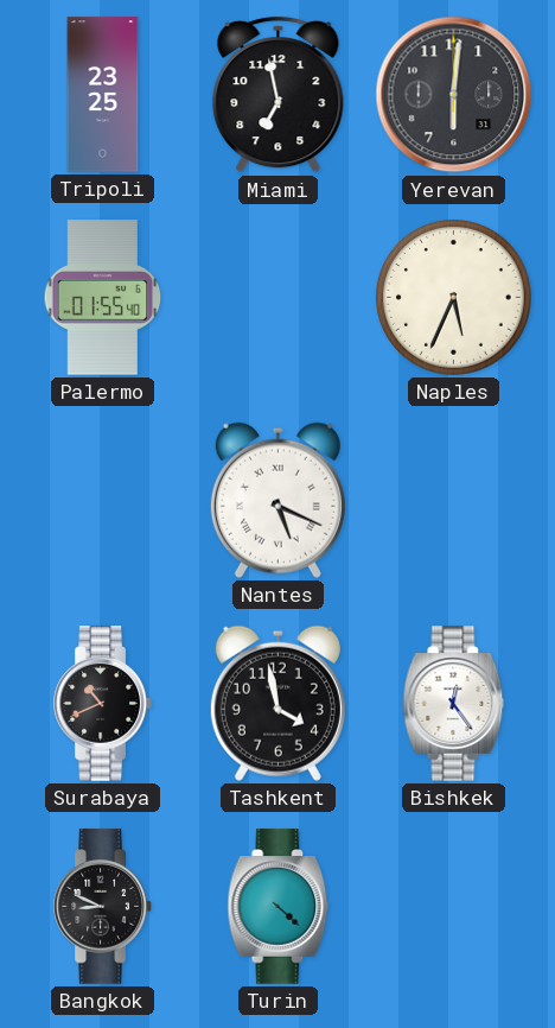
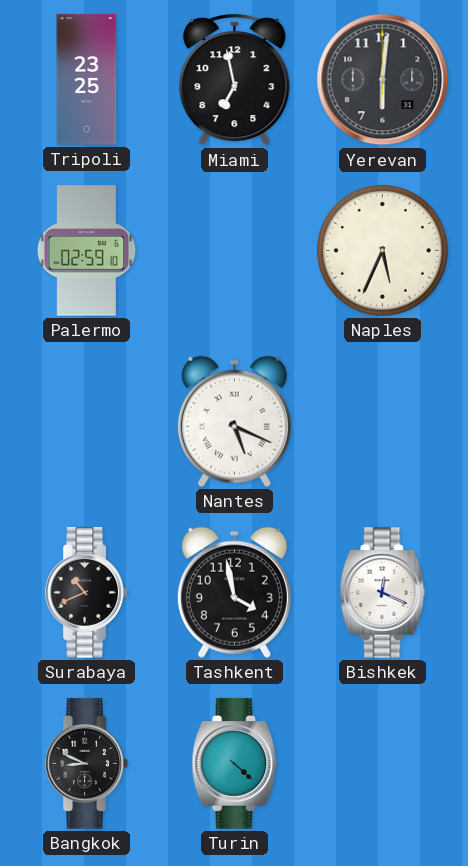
Palermo: 01:55 -> 02:59
Bishkek: 12:24 -> 12:19
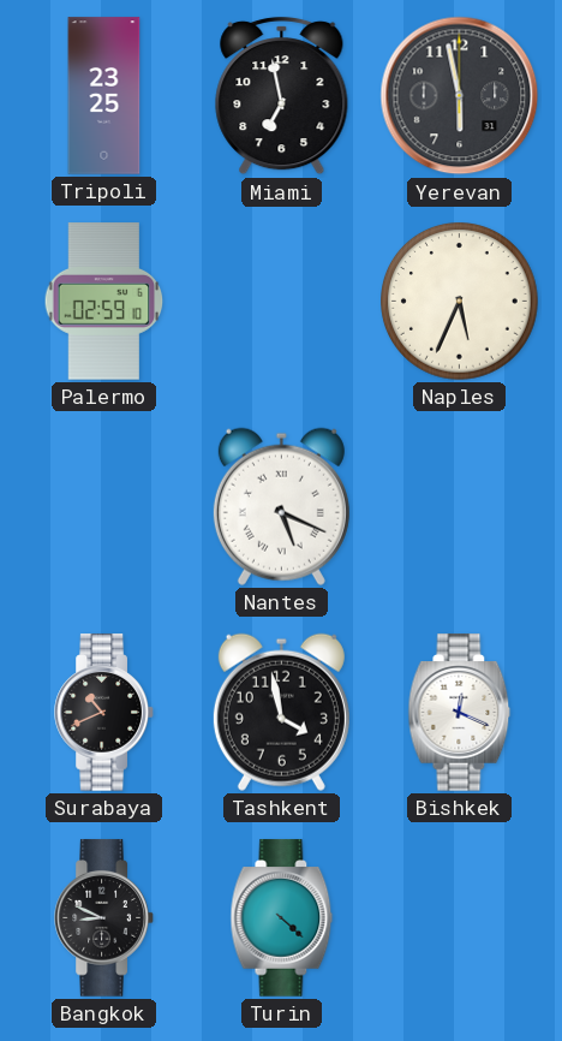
Yerevan: 6:01 -> 5:58
